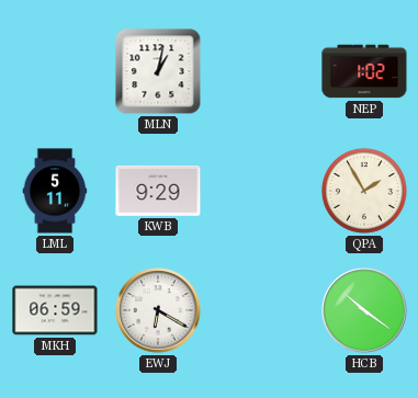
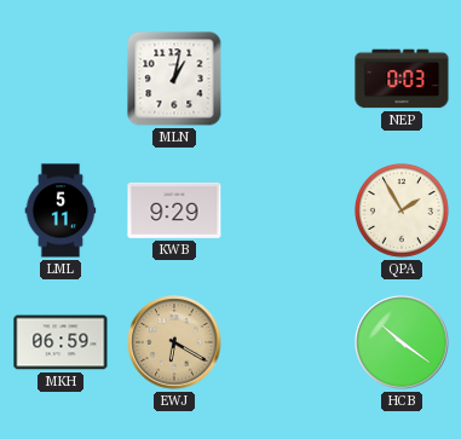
NEP: 1:02 -> 0:03
EWJ dial: white -> champagne
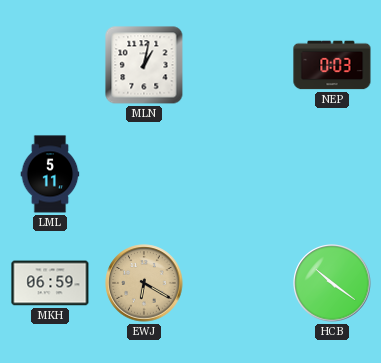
KWB: 9:29 -> none
QPA: 1:55 -> none
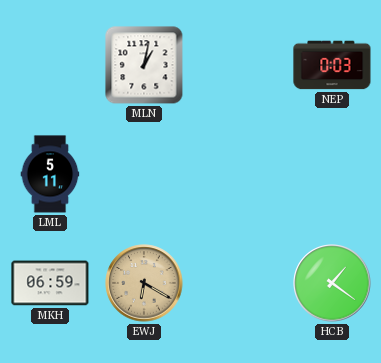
HCB: 10:21 -> 1:21
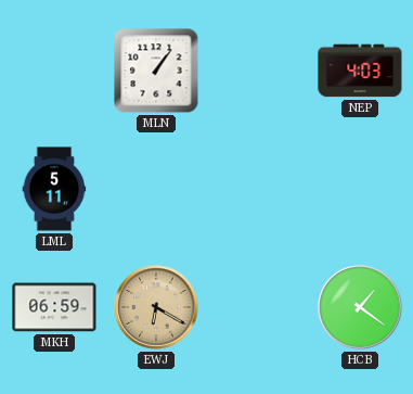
MLN: 1:02 -> 1:06
NEP: 0:03 -> 4:03
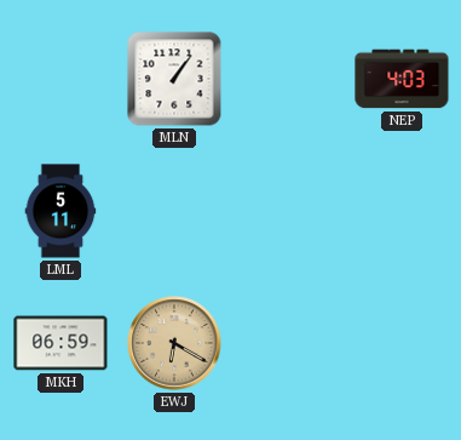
HCB: 1:21 -> none
